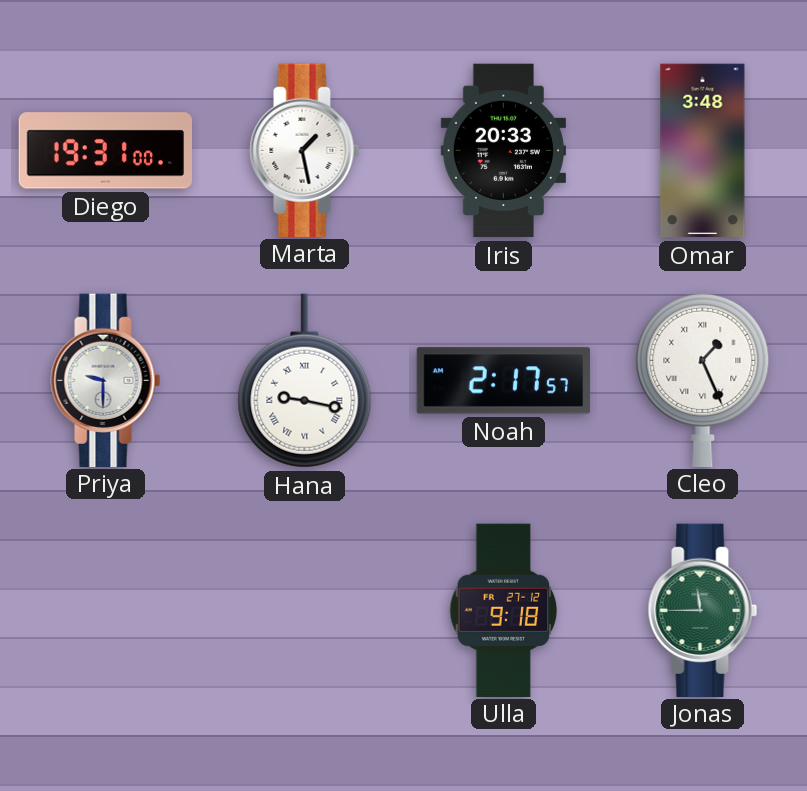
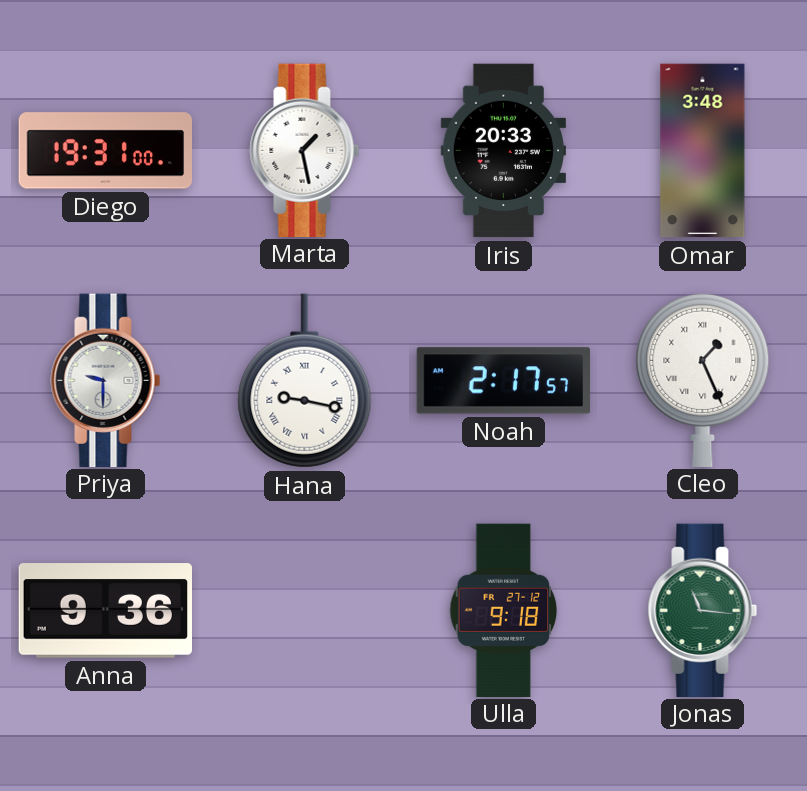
Anna: none -> 9:36
Jonas: 11:45 -> 11:16
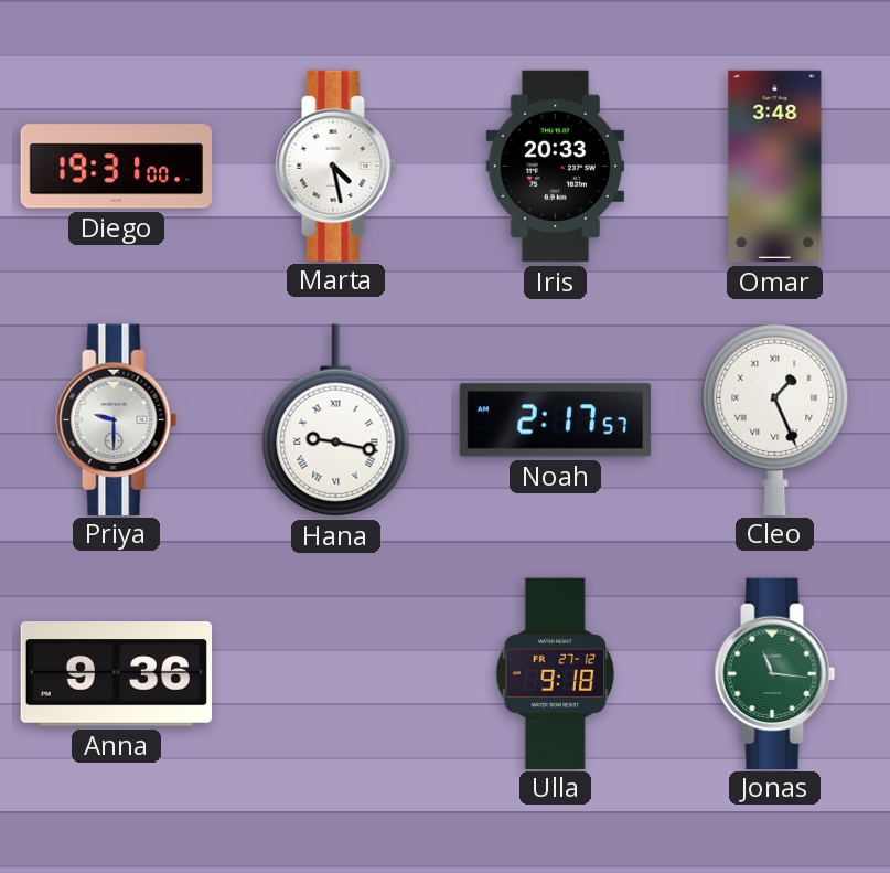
Marta: 1:28 -> 4:28
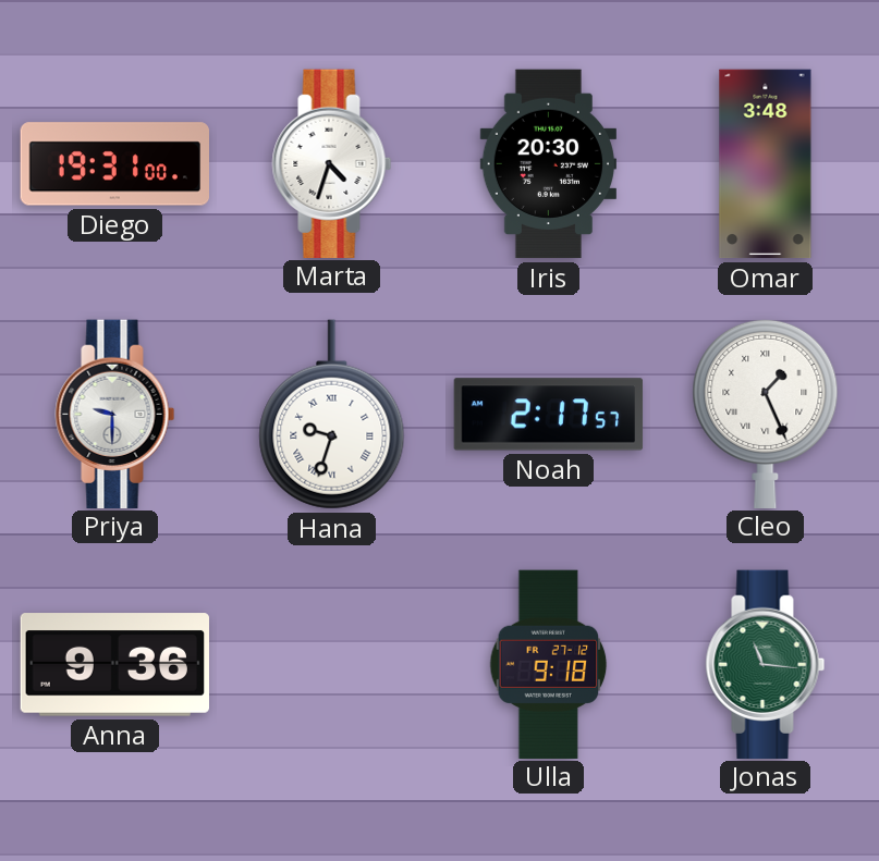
Marta: 4:28 -> 4:33
Iris: 20:33 -> 20:30
Hana: 9:17 -> 9:33
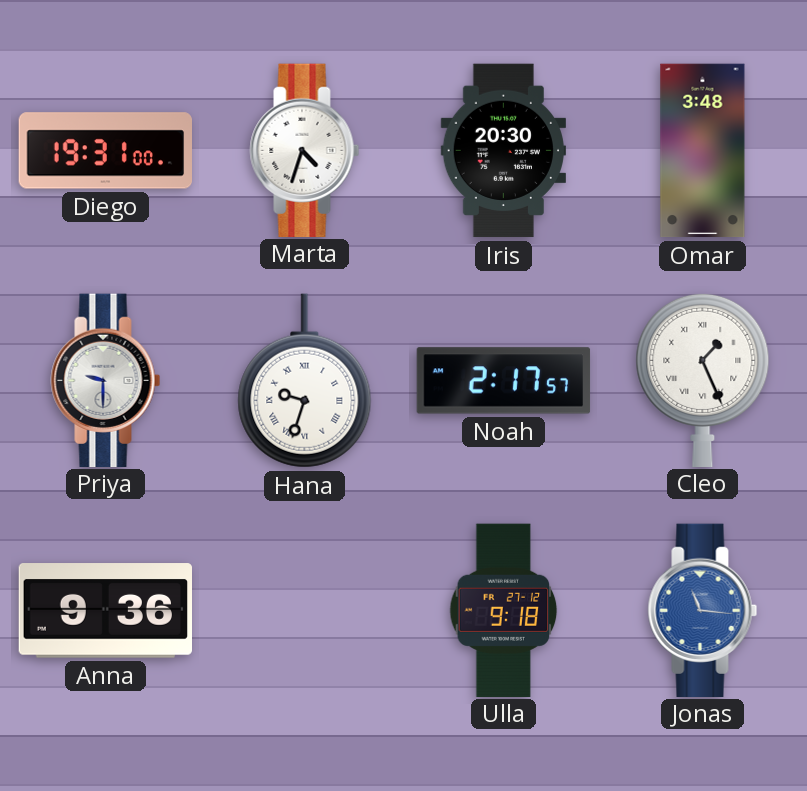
Jonas dial: green -> blue
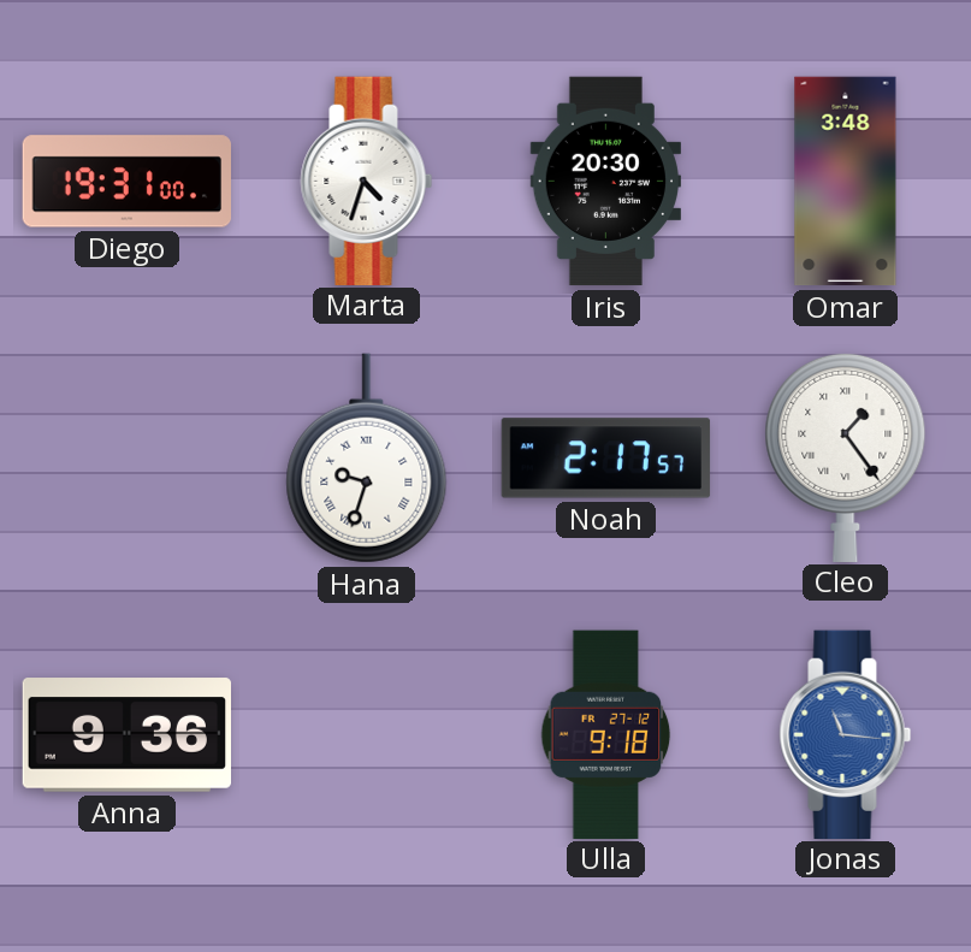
Priya: 9:30 -> none
Cleo: 1:26 -> 1:24
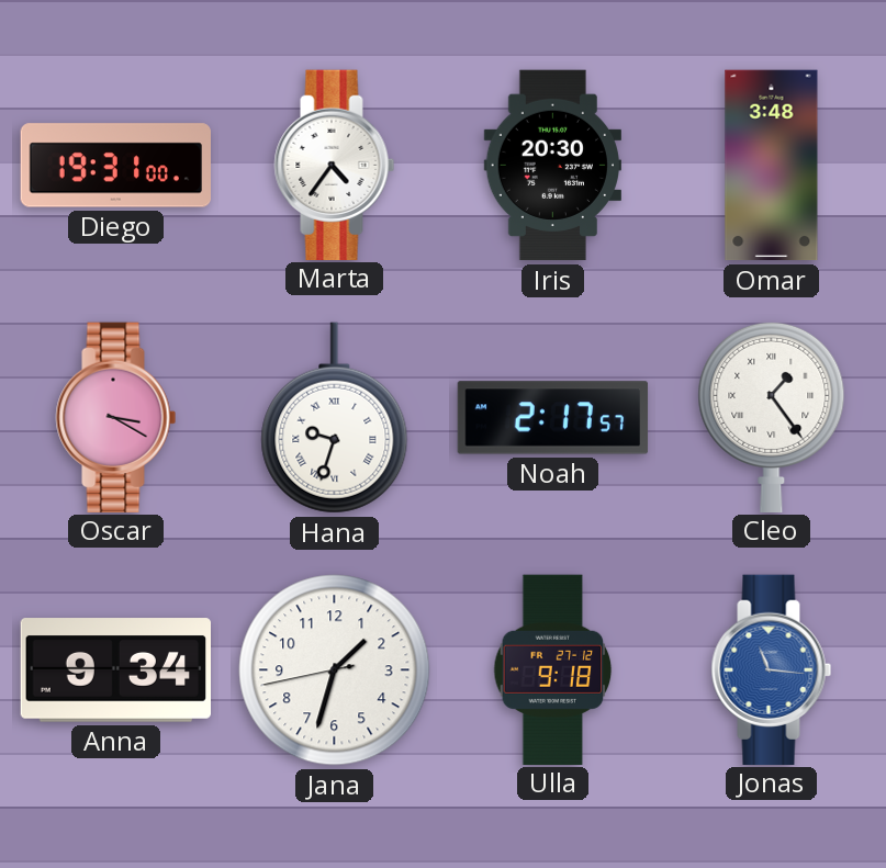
Marta: 4:33 -> 4:36
Oscar: none -> 3:20
Anna: 9:36 -> 9:34
Jana: none -> 1:32
